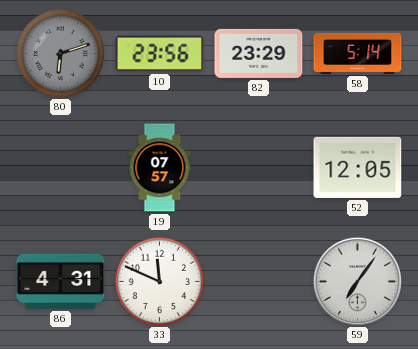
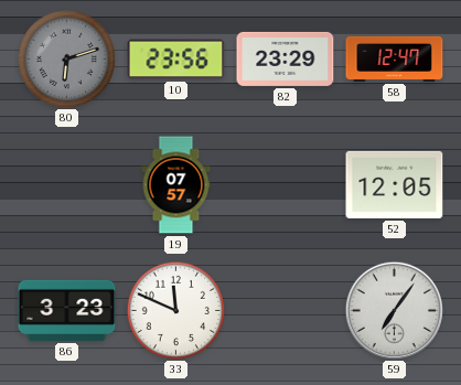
58: 5:14 -> 12:47
86: 4:31 -> 3:23
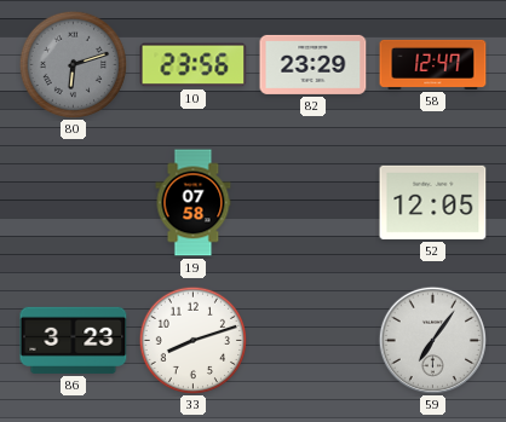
19: 07:57 -> 07:58
33: 11:49 -> 8:12
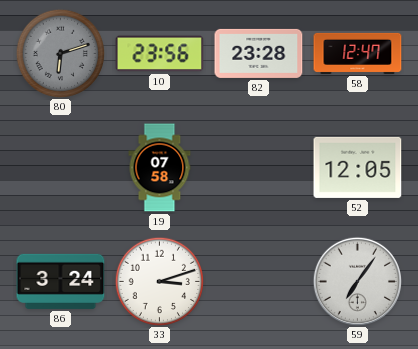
82: 23:29 -> 23:28
86: 3:23 -> 3:24
33: 8:12 -> 3:12
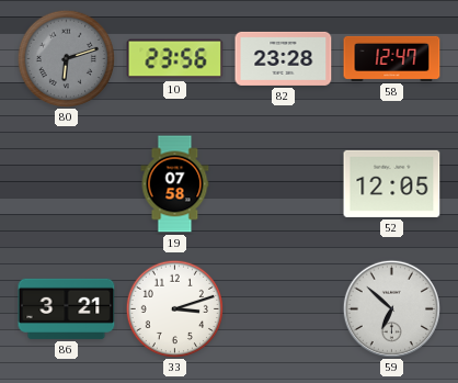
86: 3:24 -> 3:21
59: 7:06 -> 6:52
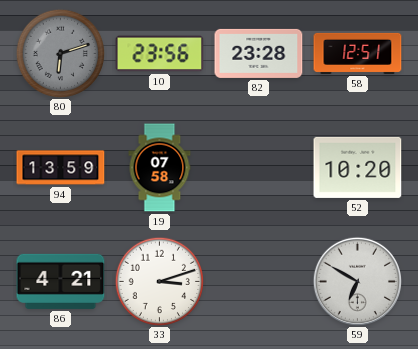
58: 12:47 -> 12:51
94: none -> 13:59
52: 12:05 -> 10:20
86: 3:21 -> 4:21
59: 6:52 -> 6:50
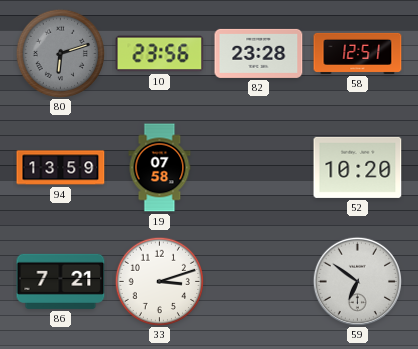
86: 4:21 -> 7:21
59: 6:50 -> 6:51
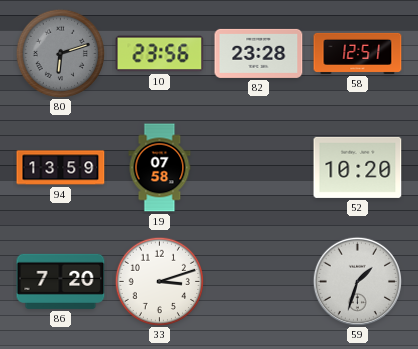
86: 7:21 -> 7:20
59: 6:51 -> 1:33
